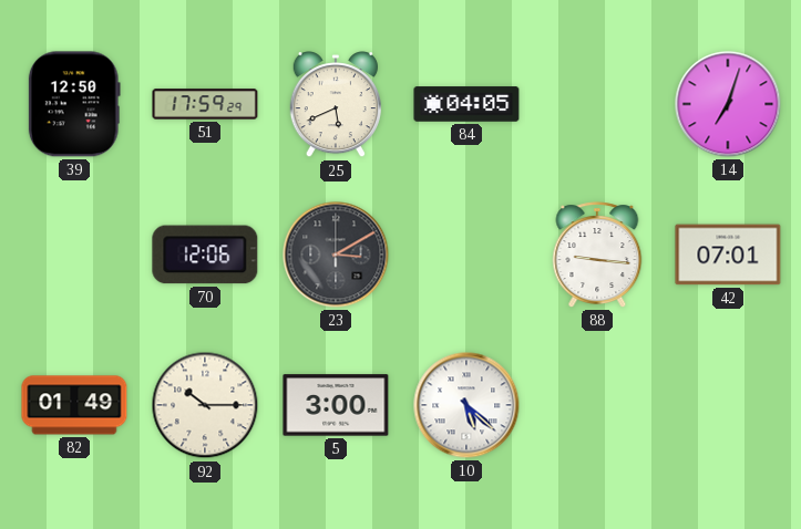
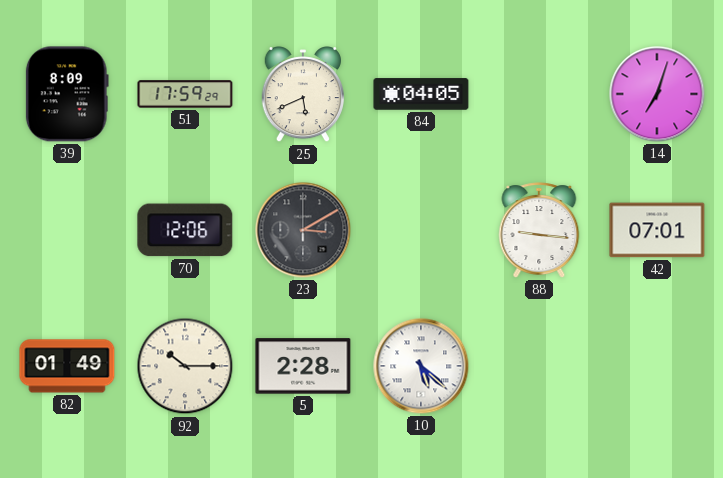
39: 12:50 -> 8:09
5: 3:00 -> 2:28
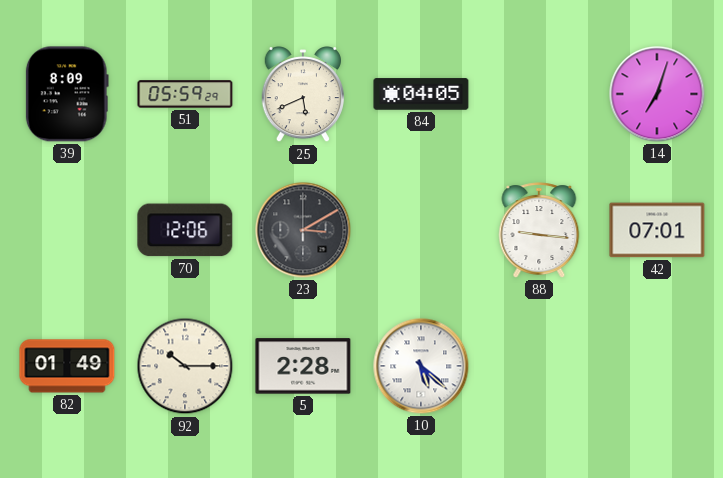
51: 17:59 -> 05:59
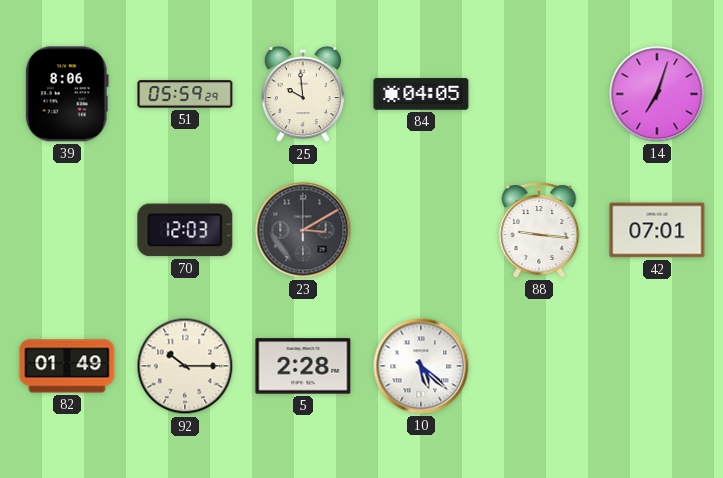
39: 8:09 -> 8:06
25: 5:41 -> 9:59
70: 12:06 -> 12:03
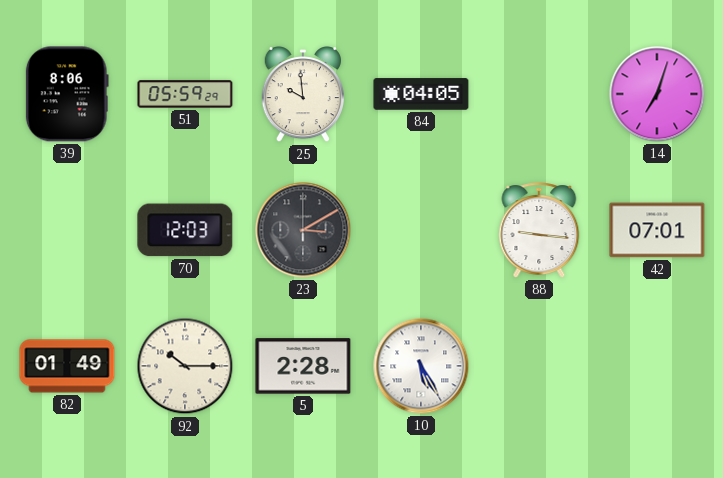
10: 5:22 -> 5:25
